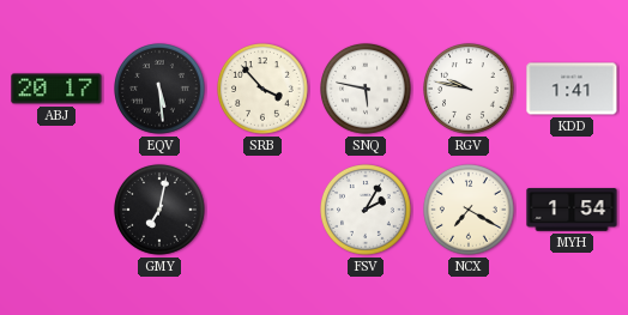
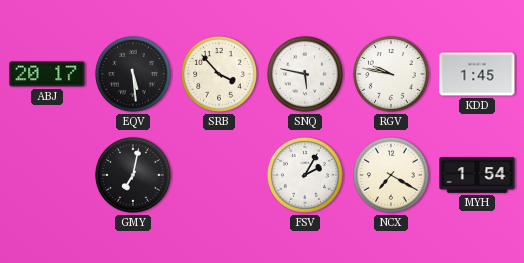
KDD: 1:41 -> 1:45
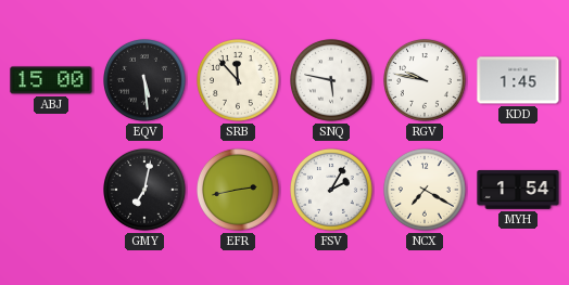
ABJ: 20:17 -> 15:00
SRB: 3:53 -> 11:53
EFR: none -> 2:43
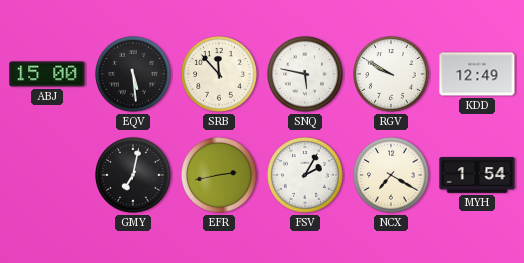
RGV: 9:47 -> 9:50
KDD: 1:45 -> 12:49
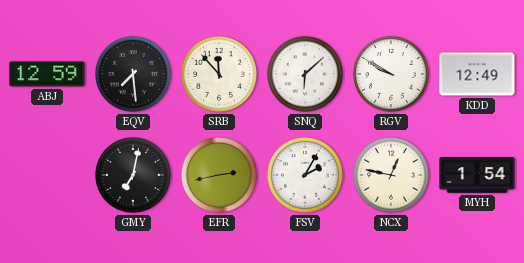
ABJ: 15:00 -> 12:59
EQV: 5:29 -> 7:29
SNQ: 5:47 -> 6:08
NCX: 7:20 -> 12:47
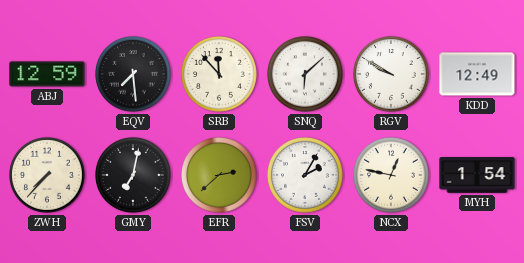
ZWH: none -> 7:37
EFR: 2:43 -> 2:38
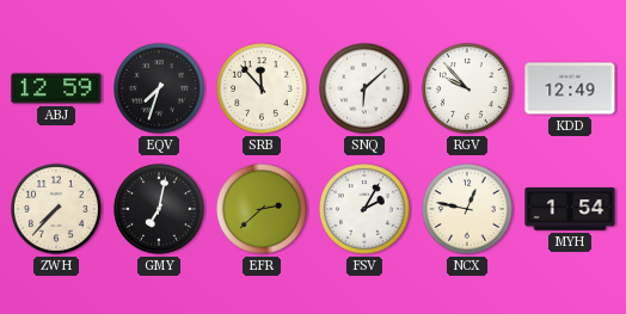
EQV: 7:29 -> 7:33
RGV: 9:50 -> 9:53
